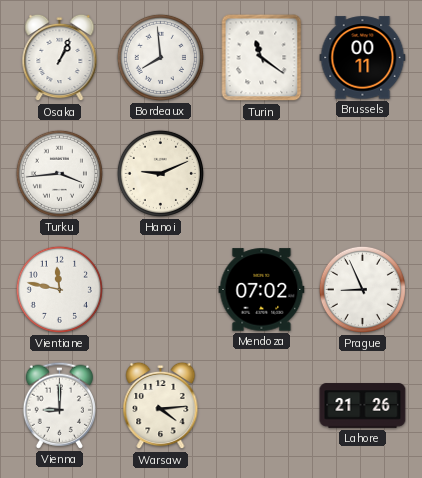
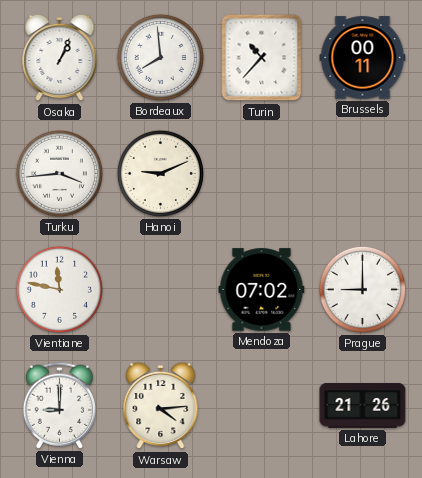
Turin: 11:21 -> 10:37
Prague: 8:56 -> 9:00
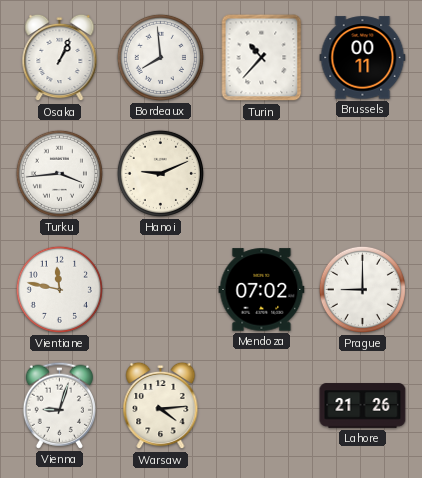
Vienna: 9:00 -> 9:03
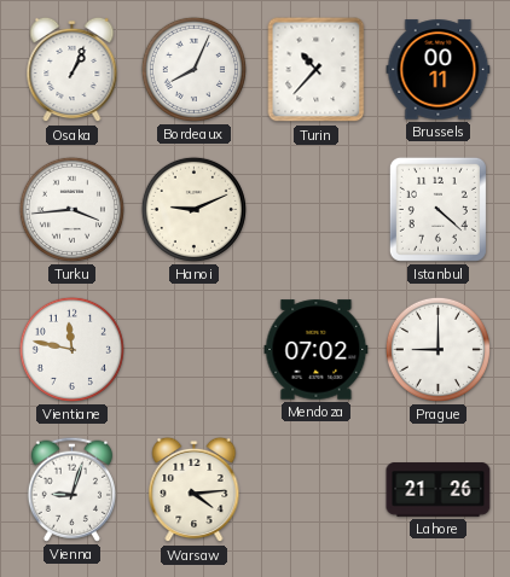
Bordeaux: 7:59 -> 8:04
Istanbul: none -> 4:22
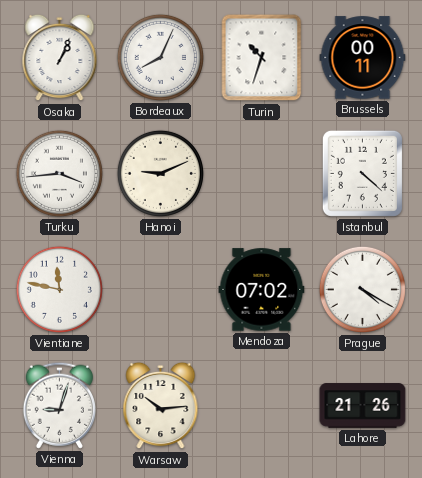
Turin: 10:37 -> 10:33
Prague: 9:00 -> 4:20
Warsaw: 4:14 -> 10:14
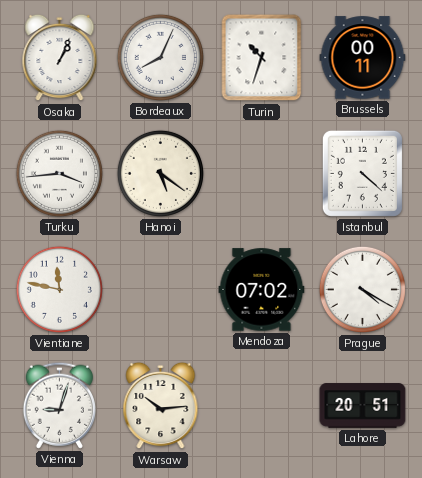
Hanoi: 9:11 -> 5:21
Lahore: 21:26 -> 20:51
